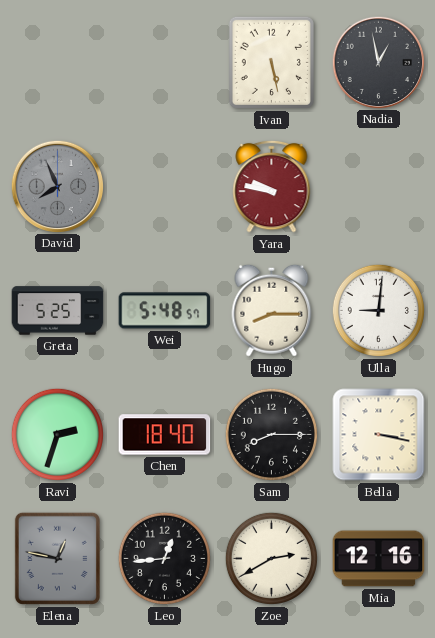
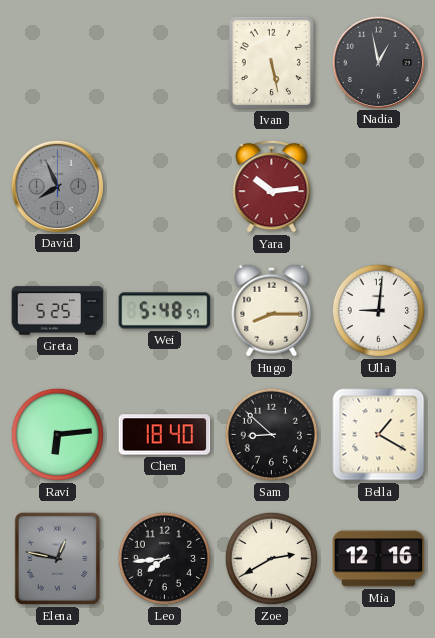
Yara: 9:47 -> 10:14
Ravi: 2:33 -> 6:14
Sam: 8:15 -> 8:52
Bella: 3:17 -> 1:20
Leo: 12:44 -> 7:44
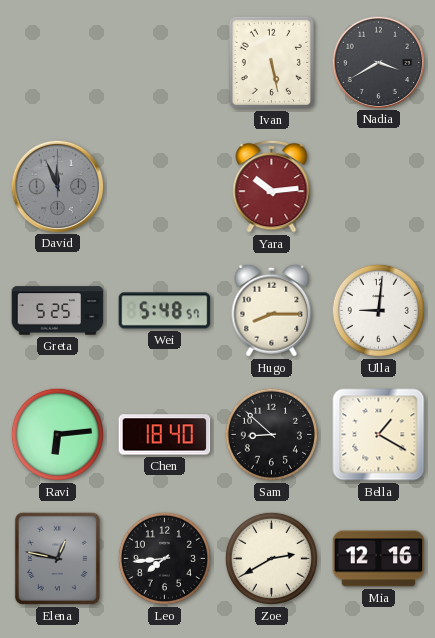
Nadia: 12:58 -> 3:40
David: 7:56 -> 11:56
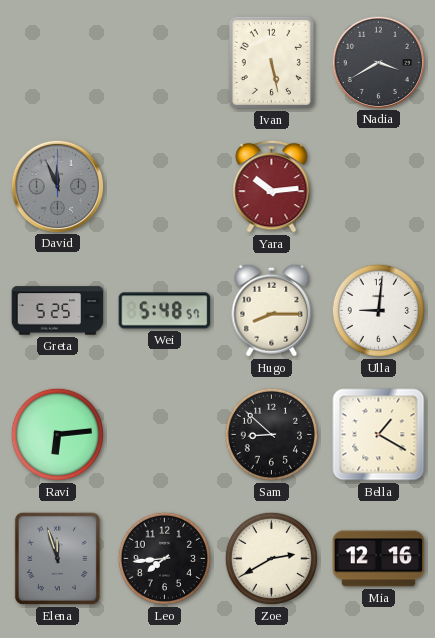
Chen: 18:40 -> none
Elena: 12:47 -> 11:57
